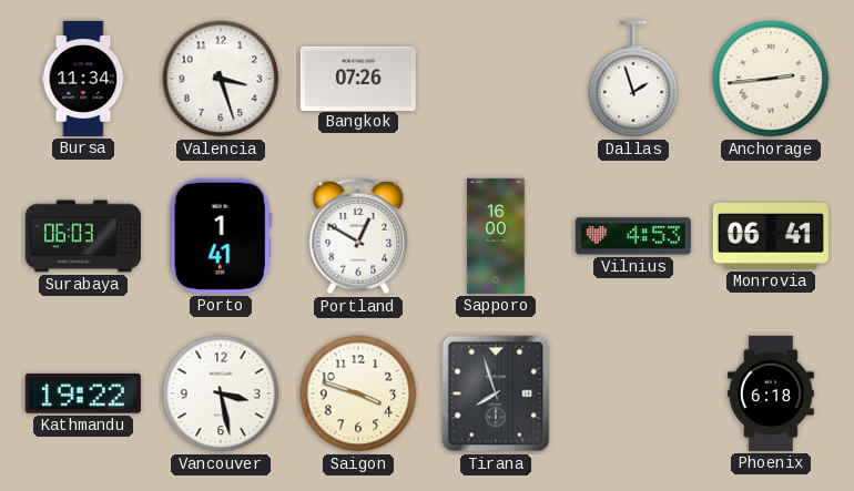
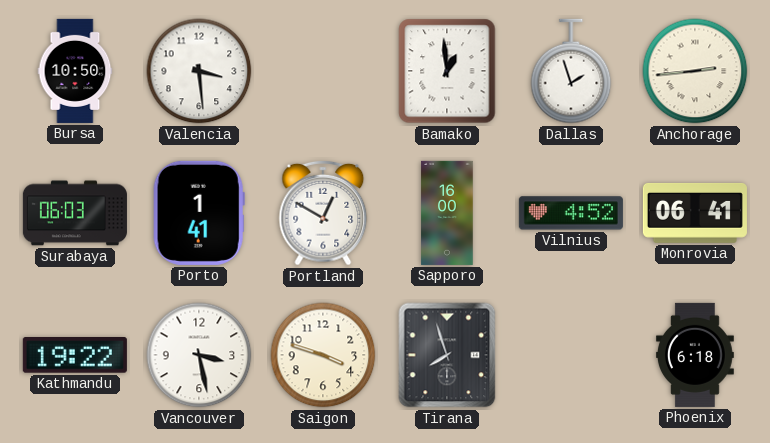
Bursa: 11:34 -> 10:50
Valencia: 3:27 -> 3:29
Bangkok: 07:26 -> none
Bamako: none -> 12:59
Vilnius: 4:53 -> 4:52
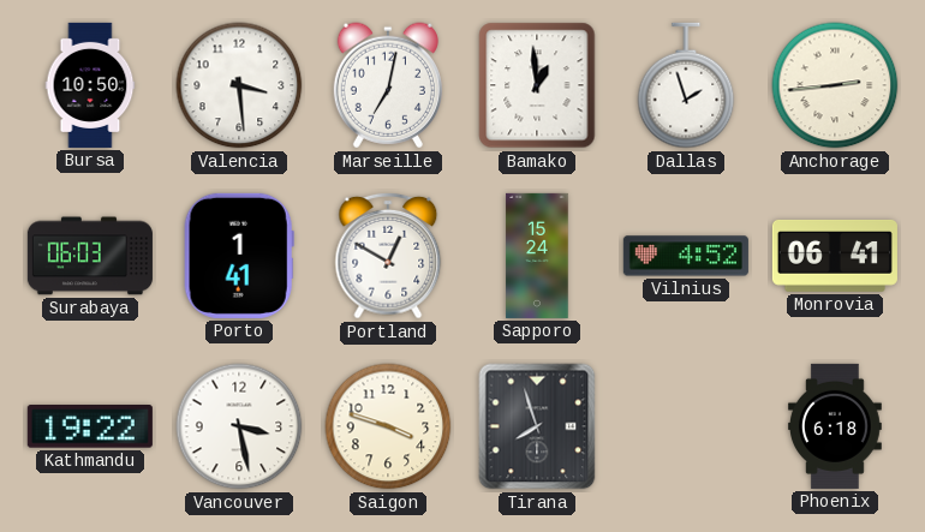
Marseille: none -> 7:02
Sapporo: 16:00 -> 15:24
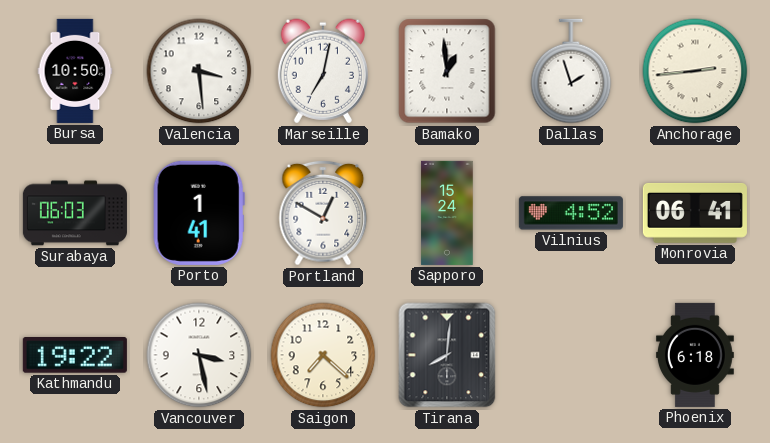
Saigon: 3:48 -> 7:22
Tirana: 7:57 -> 8:01
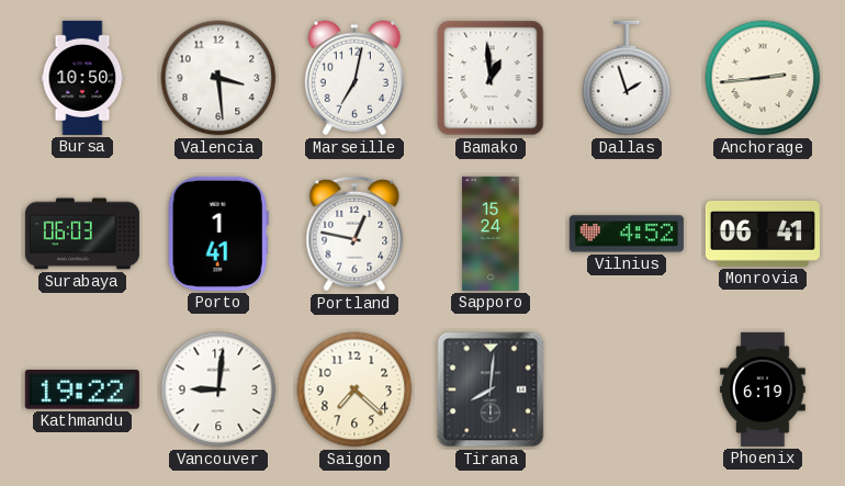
Portland: 12:50 -> 12:47
Vancouver: 3:28 -> 9:01
Phoenix: 6:18 -> 6:19
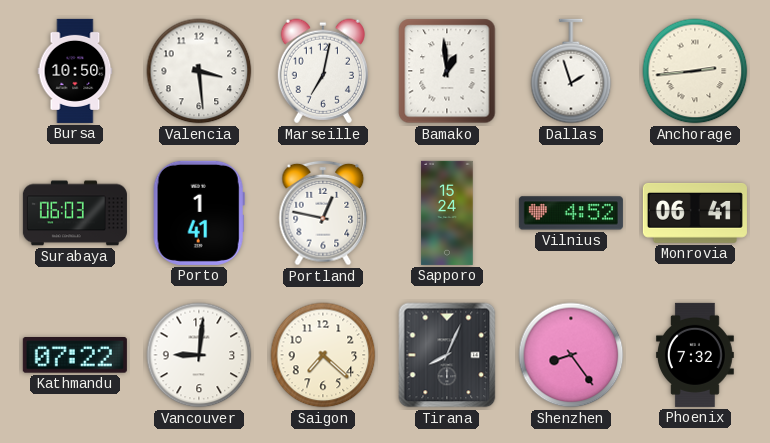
Kathmandu: 19:22 -> 07:22
Tirana: 8:01 -> 8:04
Shenzhen: none -> 8:24
Phoenix: 6:19 -> 7:32
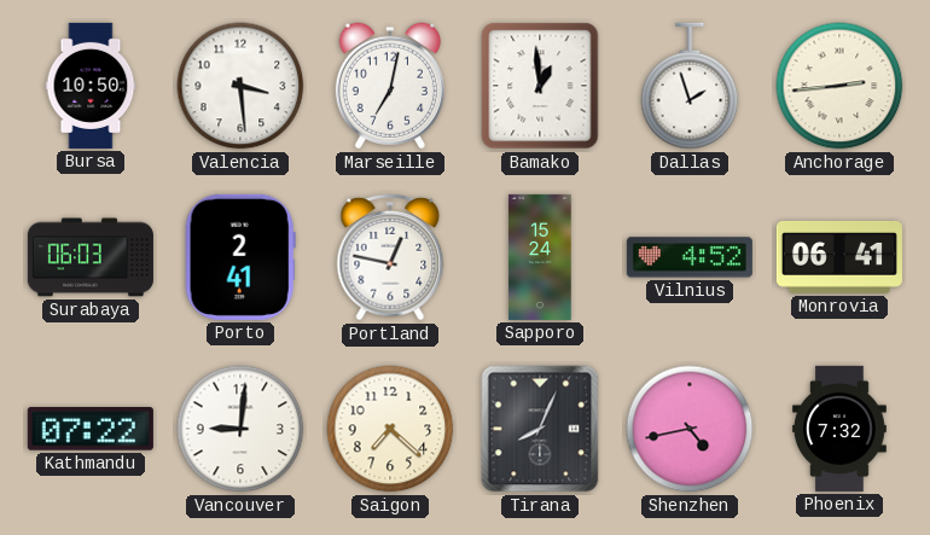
Porto: 1:41 -> 2:41
Shenzhen: 8:24 -> 4:43
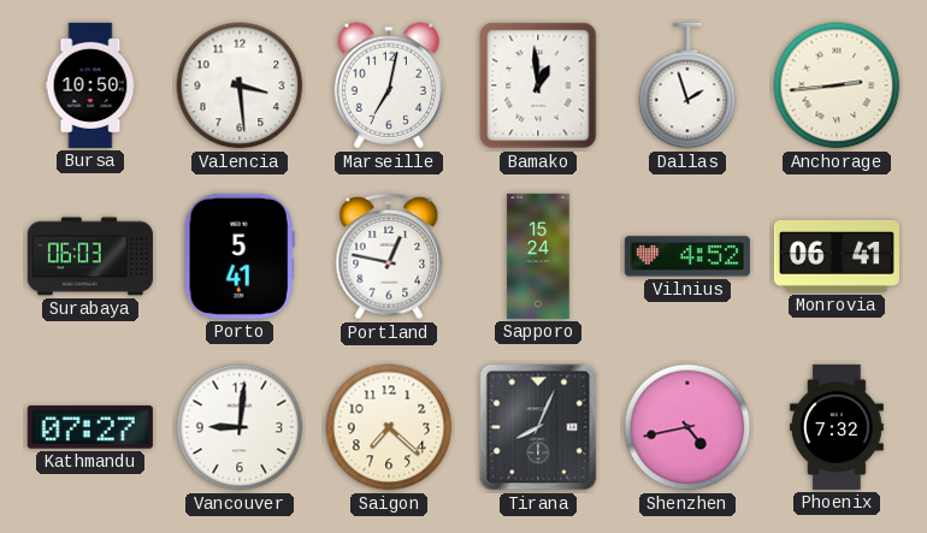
Porto: 2:41 -> 5:41
Kathmandu: 07:22 -> 07:27
